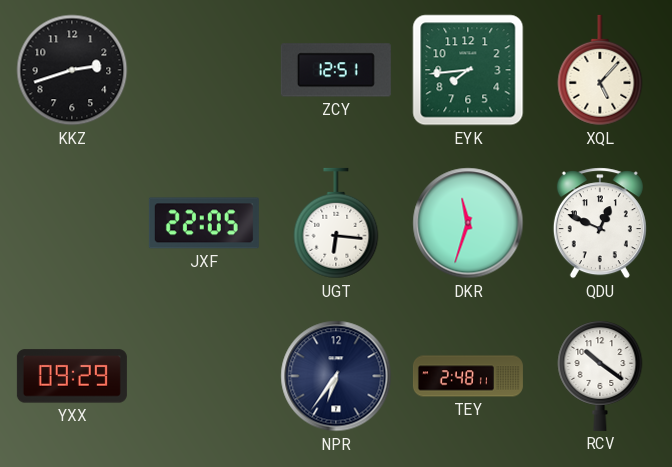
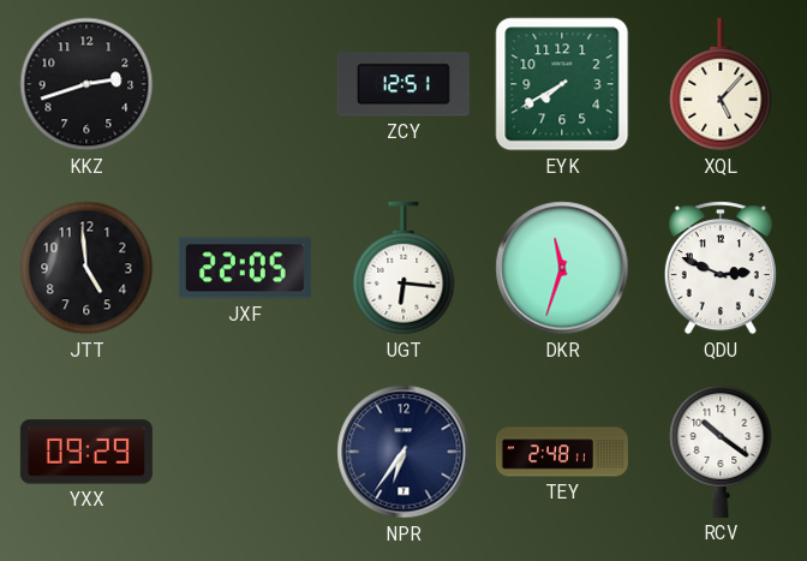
EYK: 7:44 -> 7:40
JTT: none -> 4:59
QDU: 12:49 -> 2:49
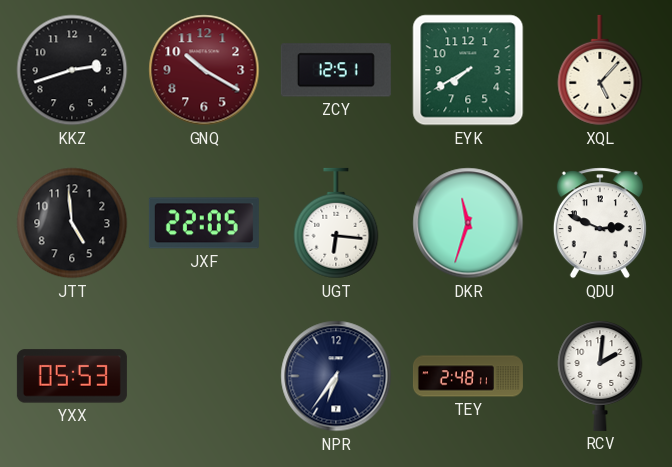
GNQ: none -> 10:20
YXX: 09:29 -> 05:53
RCV: 10:21 -> 2:01
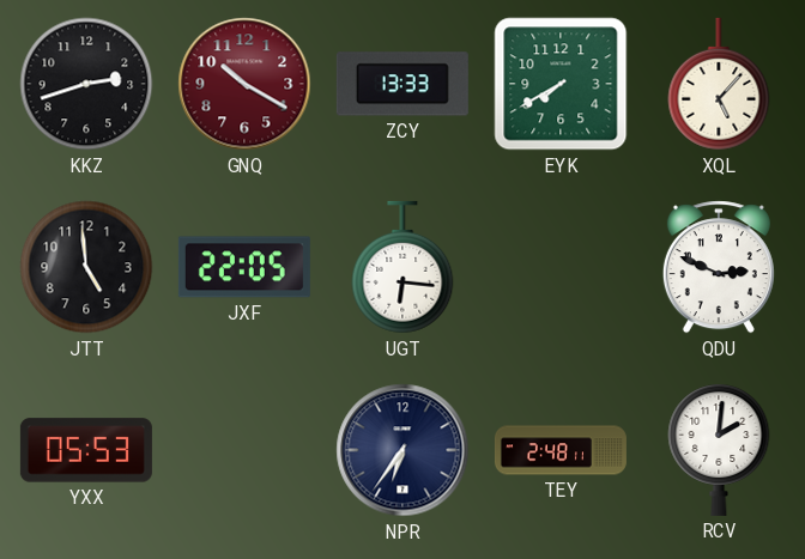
ZCY: 12:51 -> 13:33
DKR: 11:33 -> none
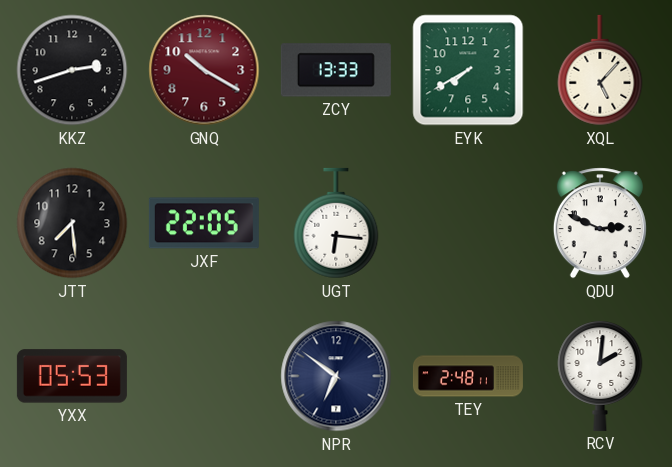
JTT: 4:59 -> 7:29
NPR: 6:36 -> 6:51
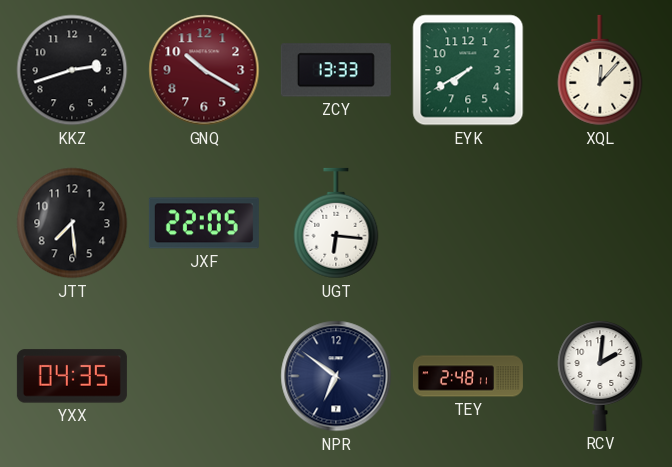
XQL: 5:07 -> 12:07
QDU: 2:49 -> none
YXX: 05:53 -> 04:35
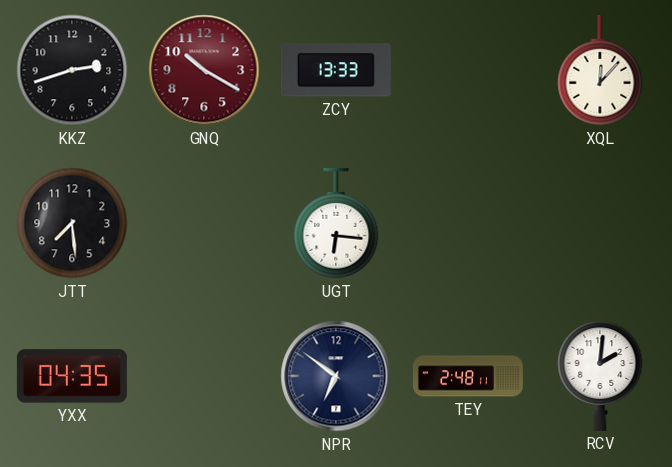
EYK: 7:40 -> none
JXF: 22:05 -> none
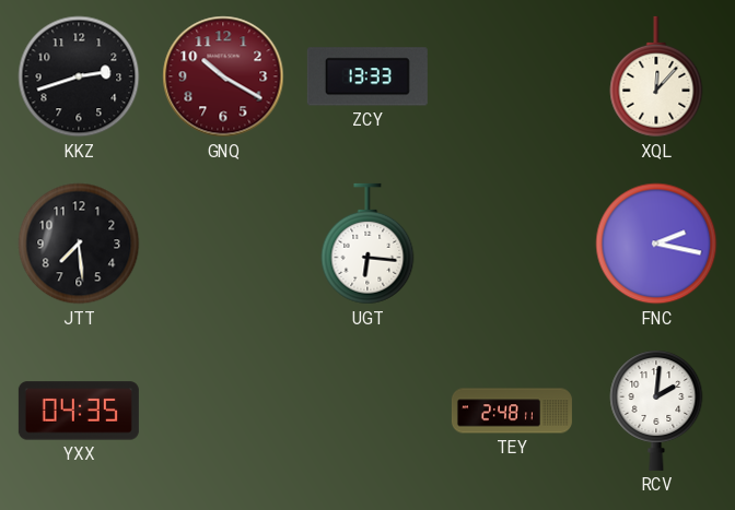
FNC: none -> 2:17
NPR: 6:51 -> none
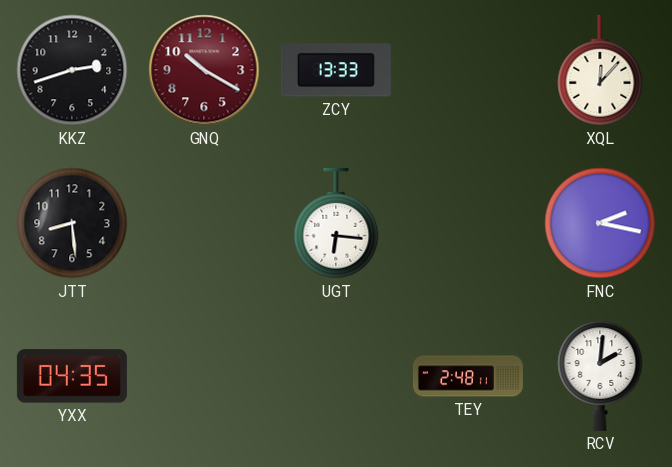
JTT: 7:29 -> 8:29
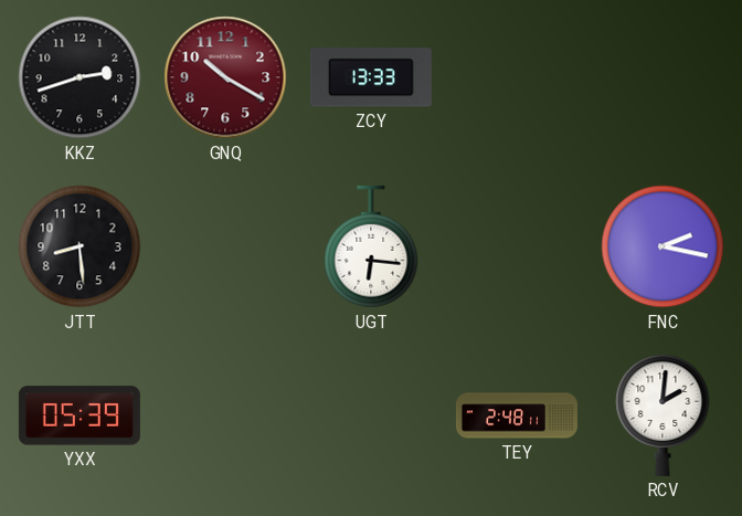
XQL: 12:07 -> none
YXX: 04:35 -> 05:39
